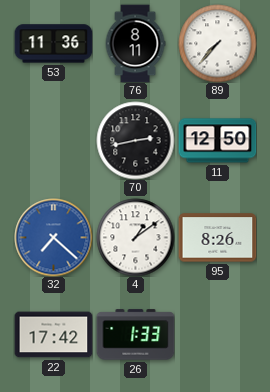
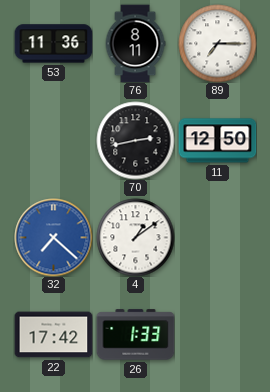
89: 7:37 -> 7:15
95: 8:26 -> none
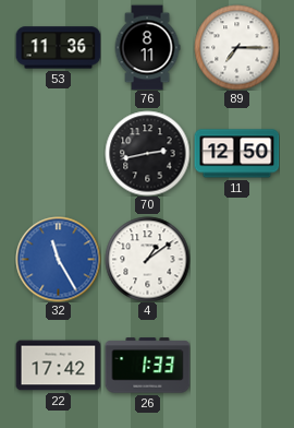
32: 7:22 -> 11:25
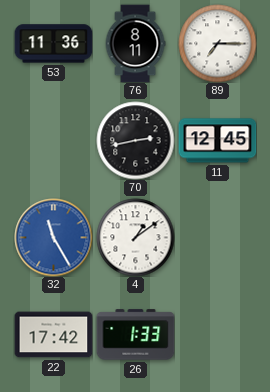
11: 12:50 -> 12:45
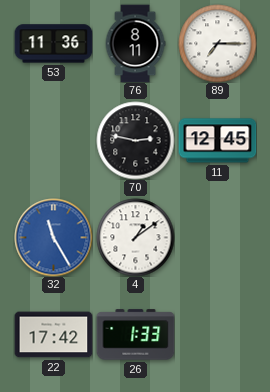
70: 2:43 -> 2:47
